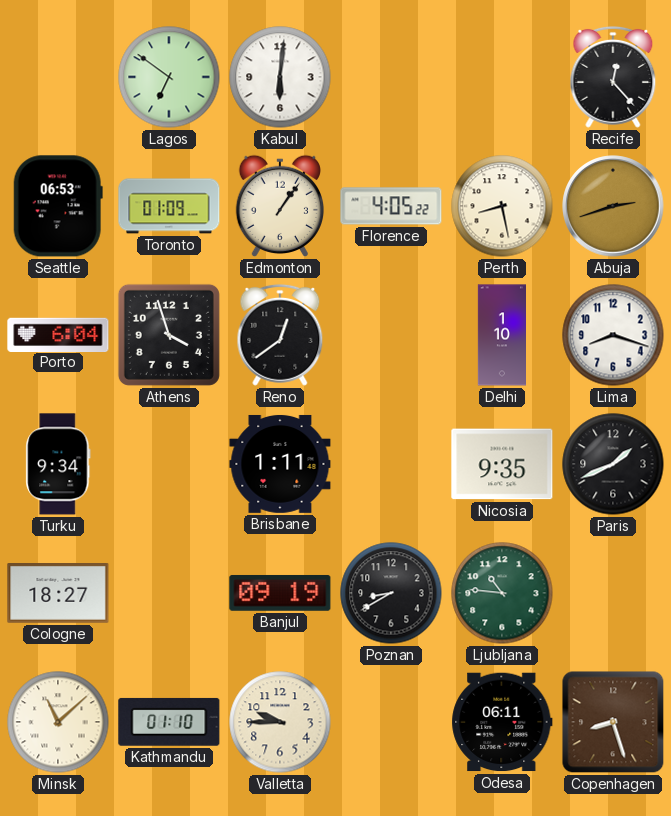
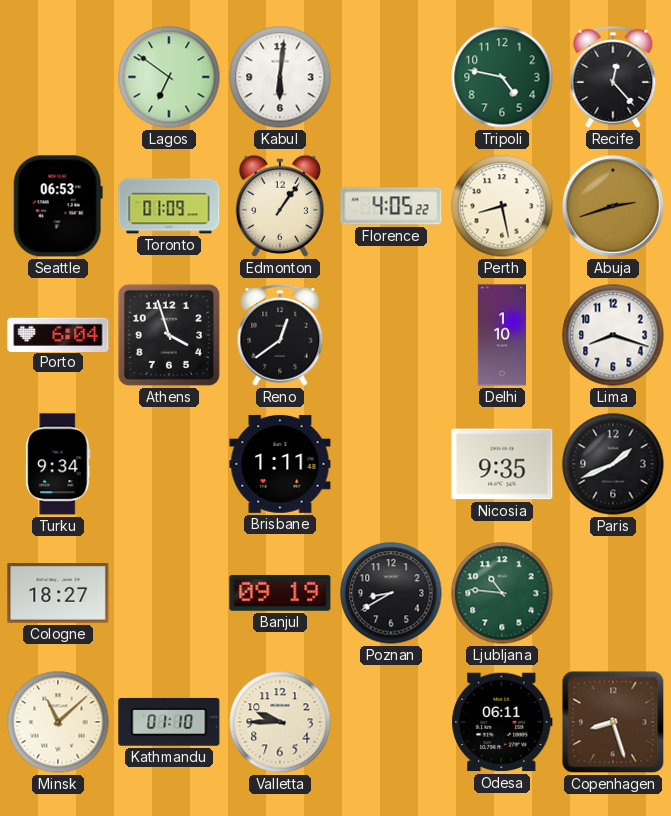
Tripoli: none -> 4:47
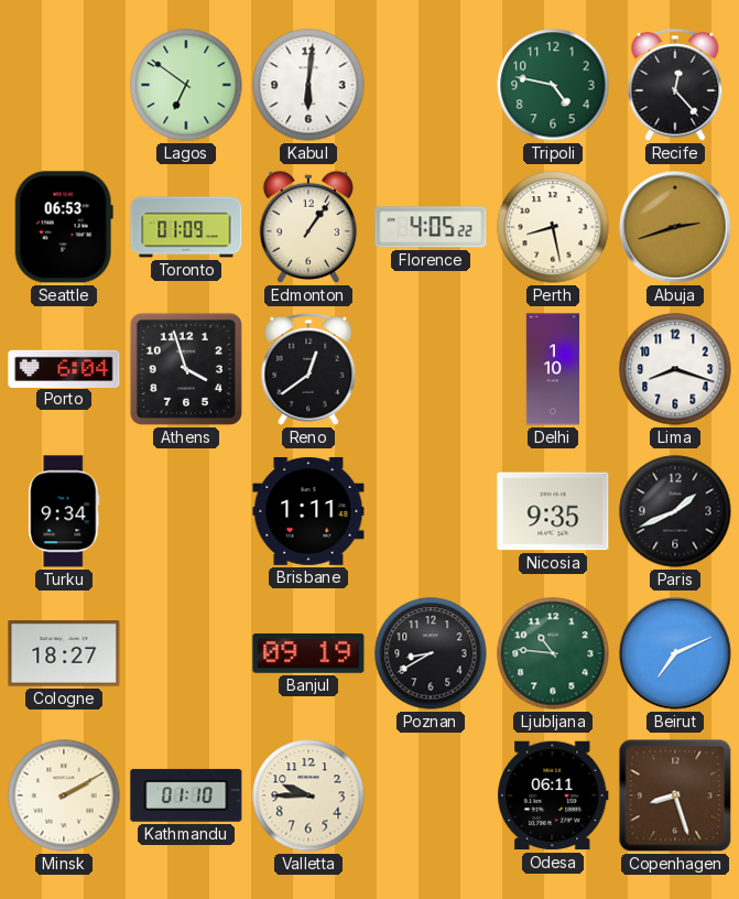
Beirut: none -> 7:11
Minsk: 11:08 -> 2:10
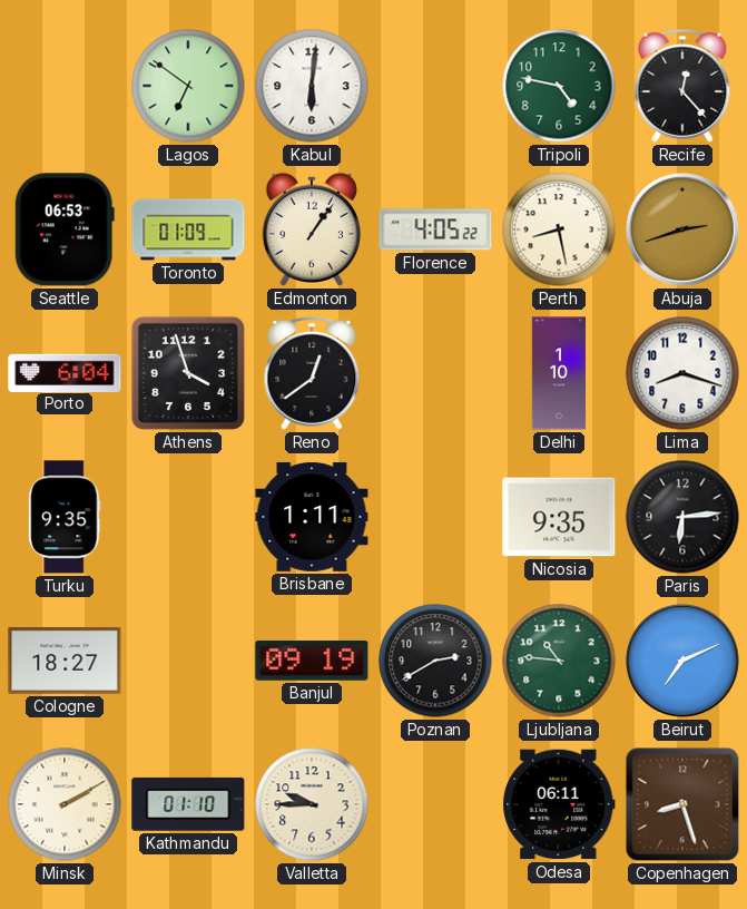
Turku: 9:34 -> 9:35
Paris: 1:41 -> 6:14
Poznan: 8:40 -> 2:40
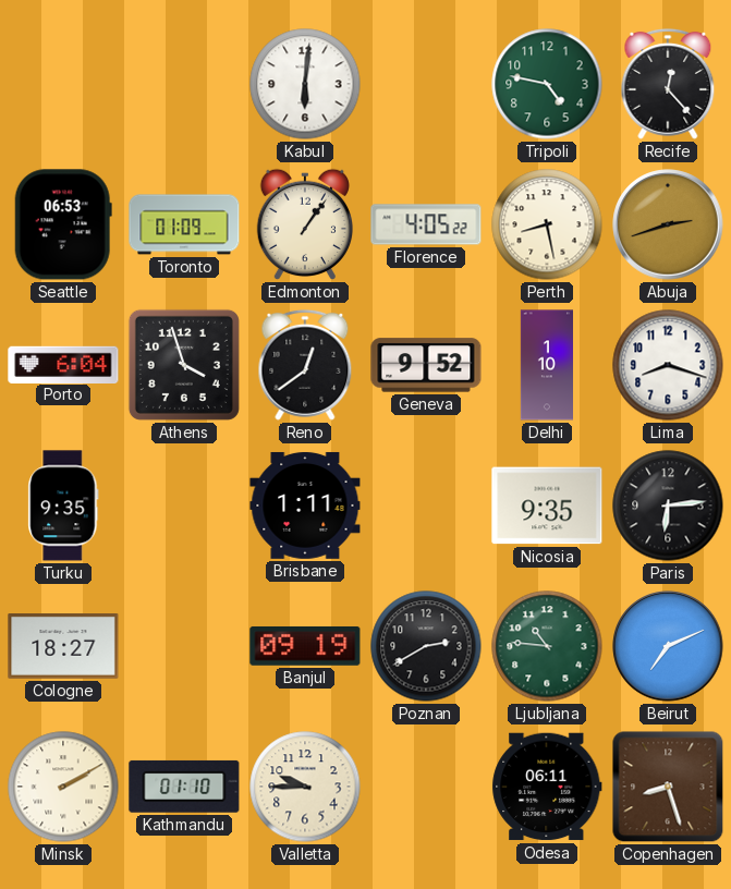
Lagos: 6:51 -> none
Geneva: none -> 9:52
